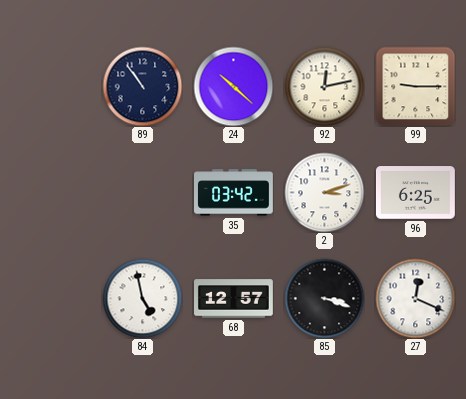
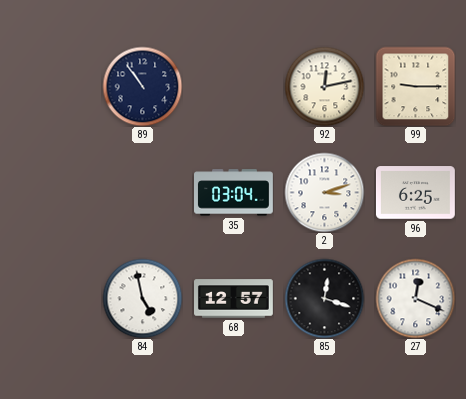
24: 10:22 -> none
35: 03:42 -> 03:04
85: 3:18 -> 12:18
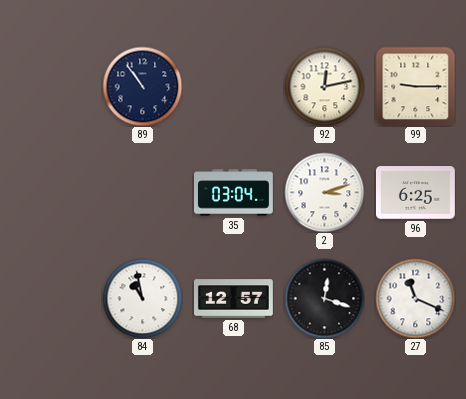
84: 4:58 -> 10:58
27: 12:19 -> 11:19
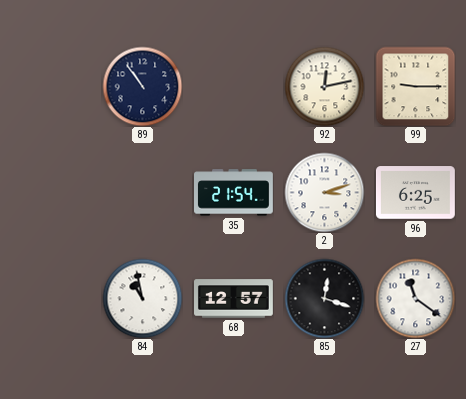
35: 03:04 -> 21:54
27: 11:19 -> 11:21
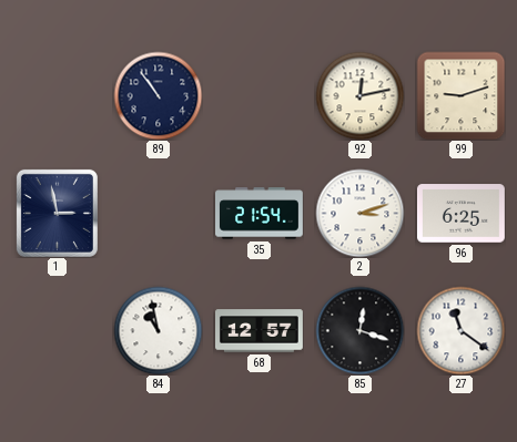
99: 9:15 -> 9:12
1: none -> 2:58
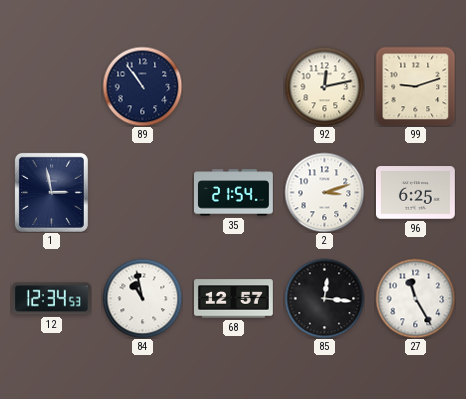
12: none -> 12:34
85: 12:18 -> 12:16
27: 11:21 -> 11:25
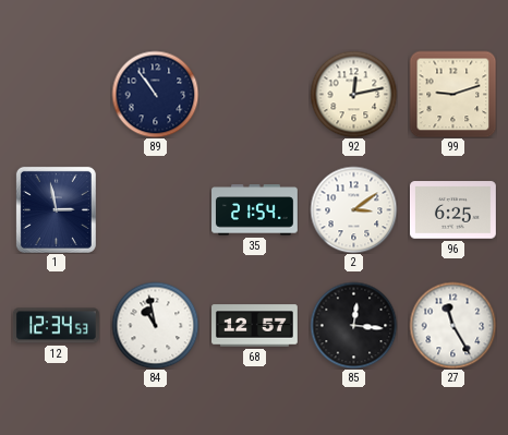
2: 3:12 -> 3:09
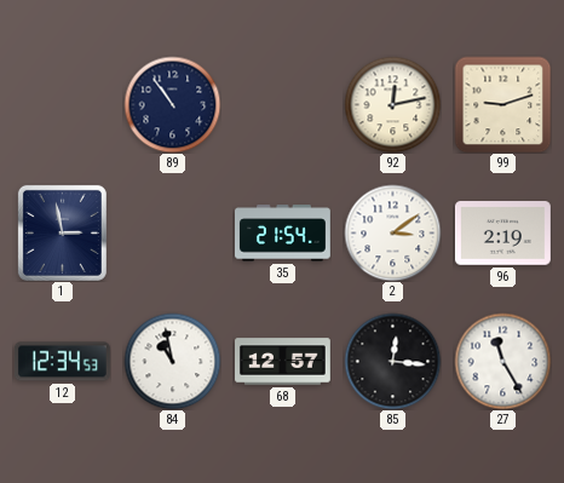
96: 6:25 -> 2:19
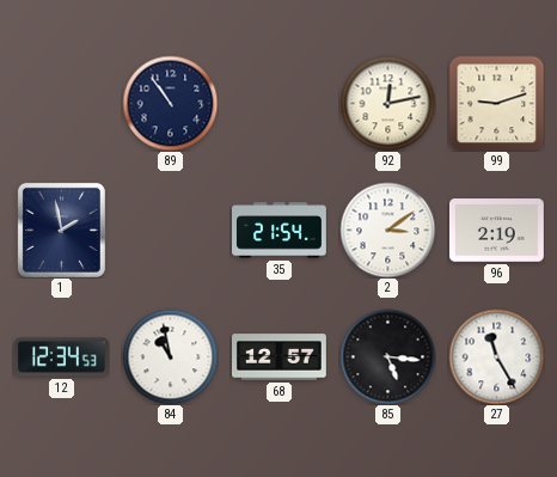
1: 2:58 -> 1:58
85: 12:16 -> 5:16
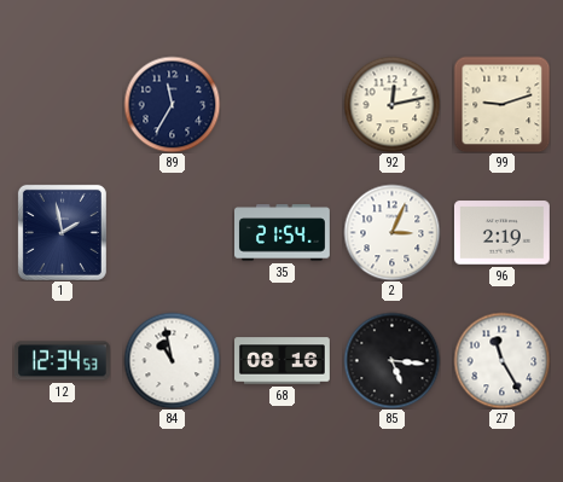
89: 10:54 -> 11:35
2: 3:09 -> 3:04
68: 12:57 -> 08:16
